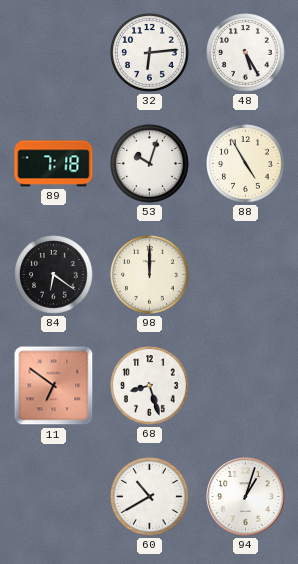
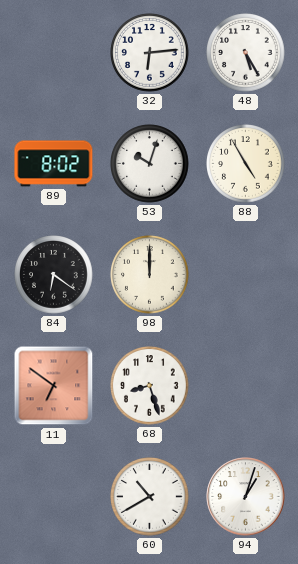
89: 7:18 -> 8:02
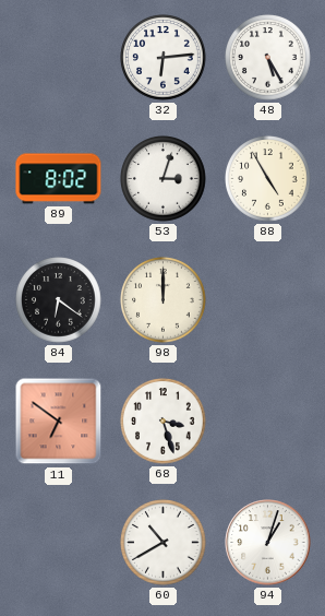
53: 10:03 -> 3:03
68: 8:27 -> 3:27
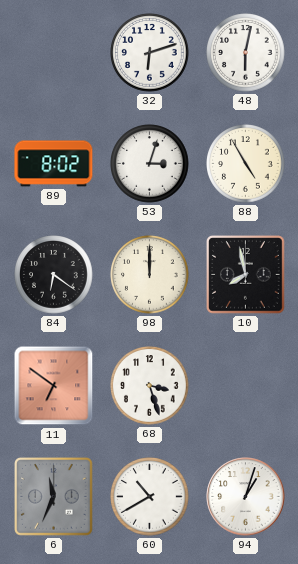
32: 6:14 -> 6:12
48: 5:25 -> 6:02
10: none -> 7:58
6: none -> 11:34
